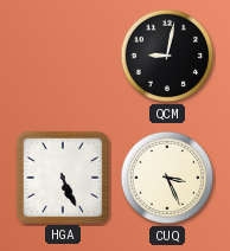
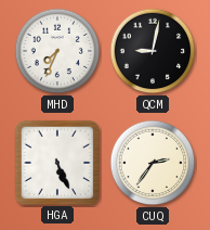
MHD: none -> 7:34
CUQ: 3:26 -> 2:36
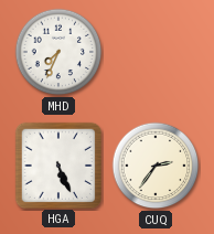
QCM: 9:02 -> none
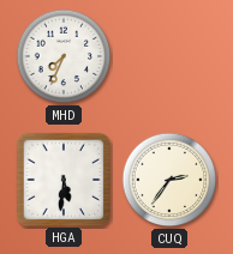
HGA: 5:26 -> 5:31
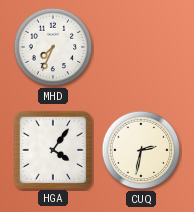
HGA: 5:31 -> 4:06
CUQ: 2:36 -> 2:32
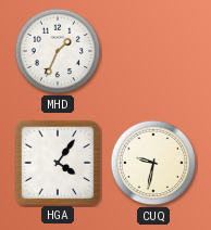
MHD: 7:34 -> 1:34
CUQ: 2:32 -> 9:32
